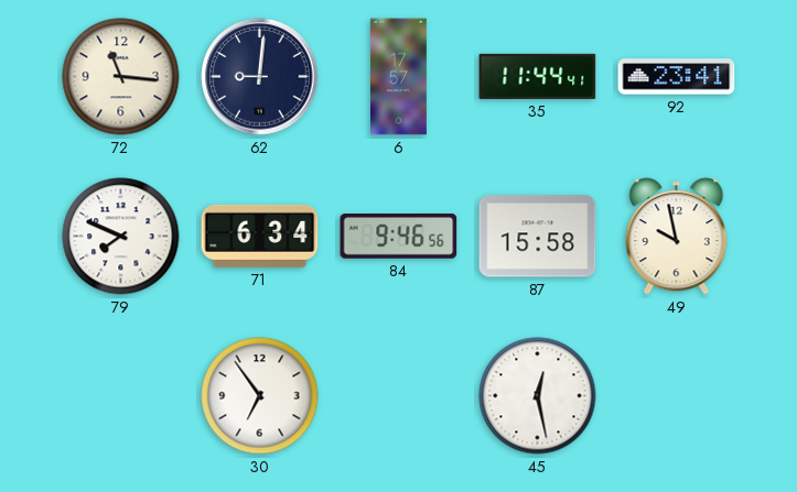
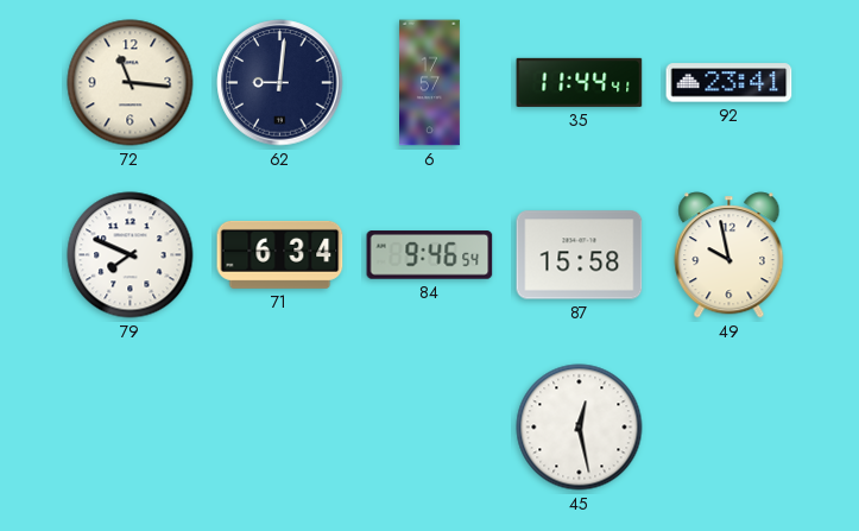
84: 9:46:56 -> 9:46:54
30: 6:54 -> none
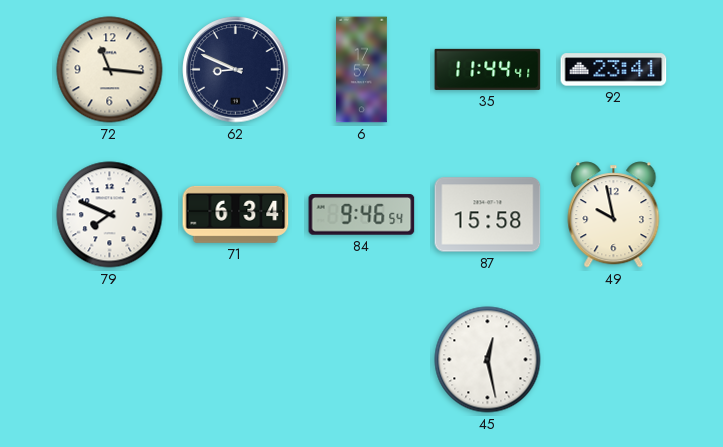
62: 9:01 -> 8:49
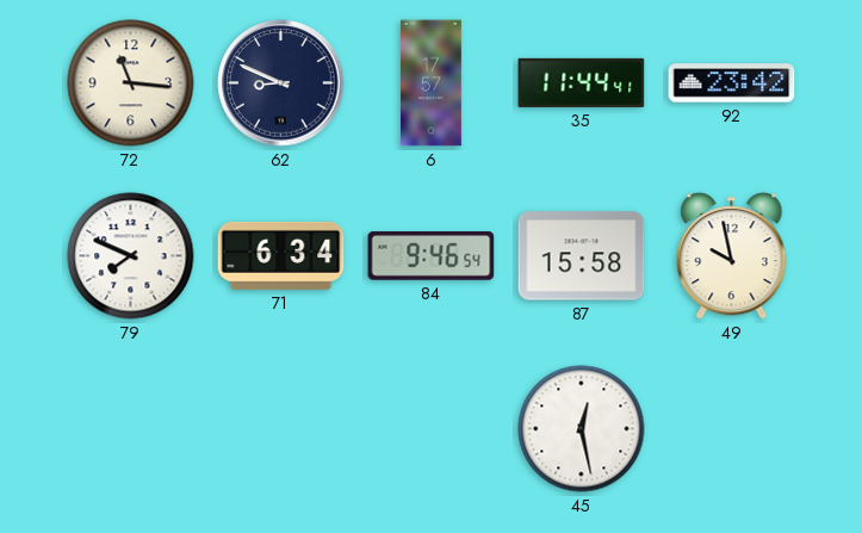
92: 23:41 -> 23:42
